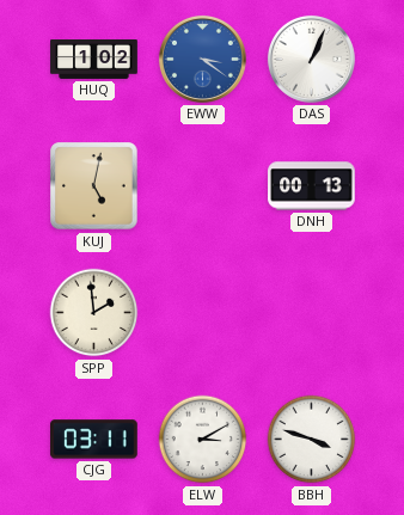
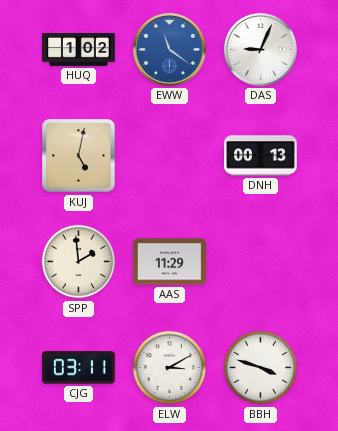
EWW: 3:21 -> 11:21
DAS: 1:04 -> 9:04
AAS: none -> 11:29
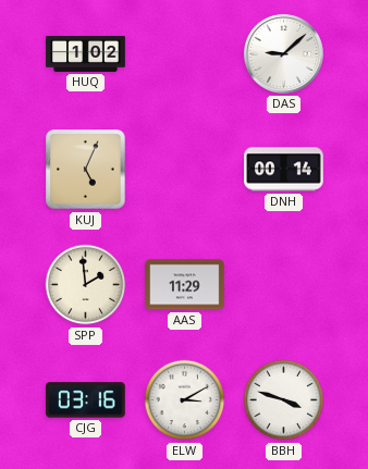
EWW: 11:21 -> none
DAS: 9:04 -> 9:08
KUJ: 5:02 -> 5:04
DNH: 00:13 -> 00:14
CJG: 03:11 -> 03:16
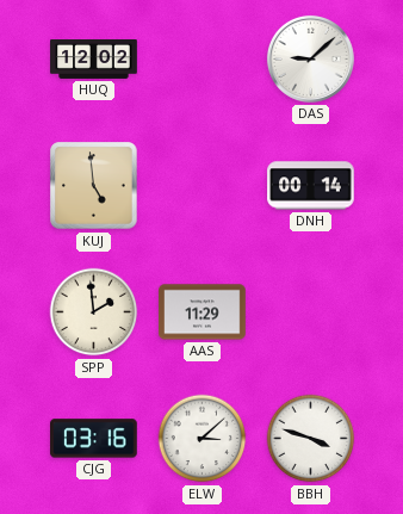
HUQ: 1:02 -> 12:02
KUJ: 5:04 -> 4:59
ELW: 3:10 -> 3:08
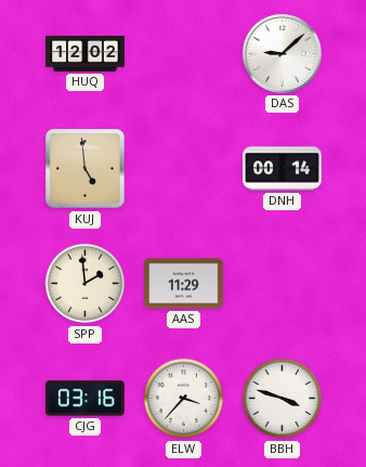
ELW: 3:08 -> 3:37
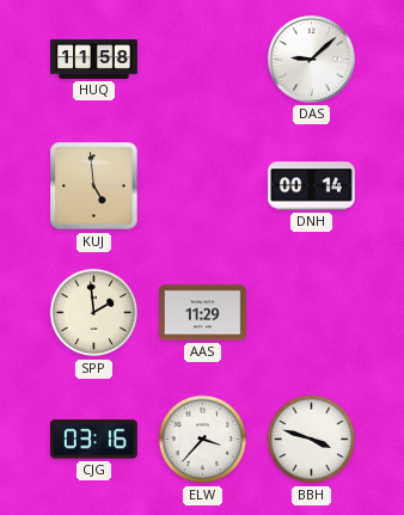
HUQ: 12:02 -> 11:58
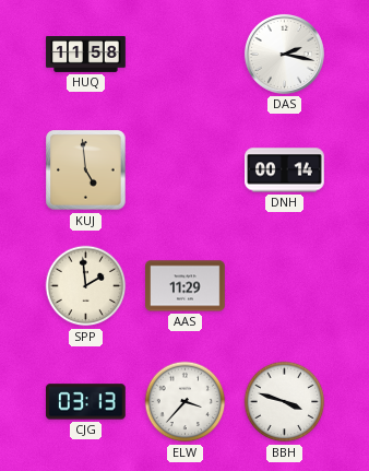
DAS: 9:08 -> 2:17
CJG: 03:16 -> 03:13
